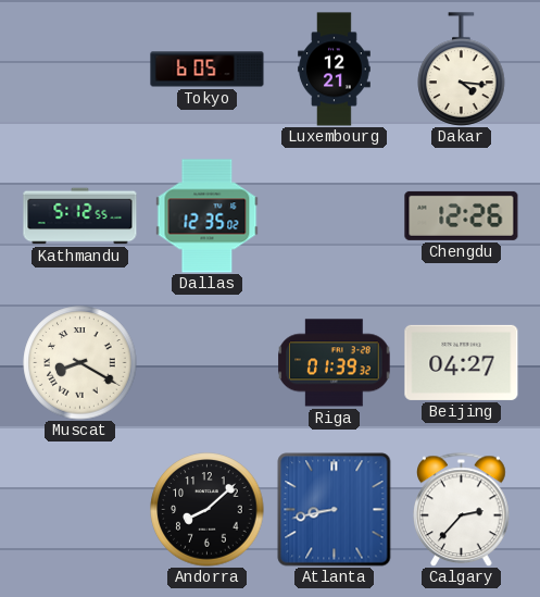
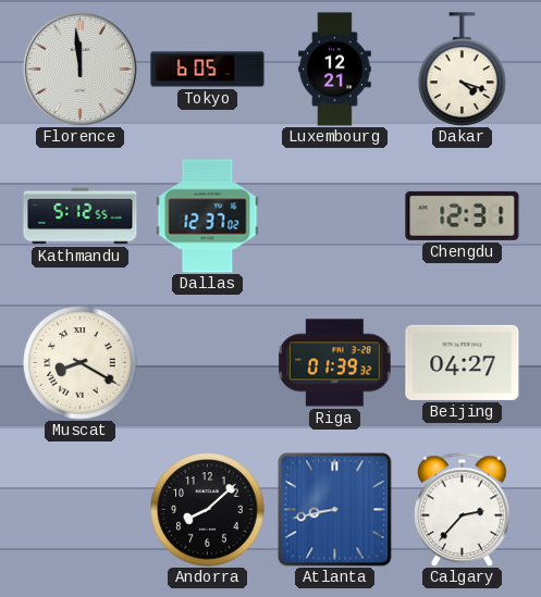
Florence: none -> 11:59
Dakar: 4:16 -> 4:18
Dallas: 12:35 -> 12:37
Chengdu: 12:26 -> 12:31
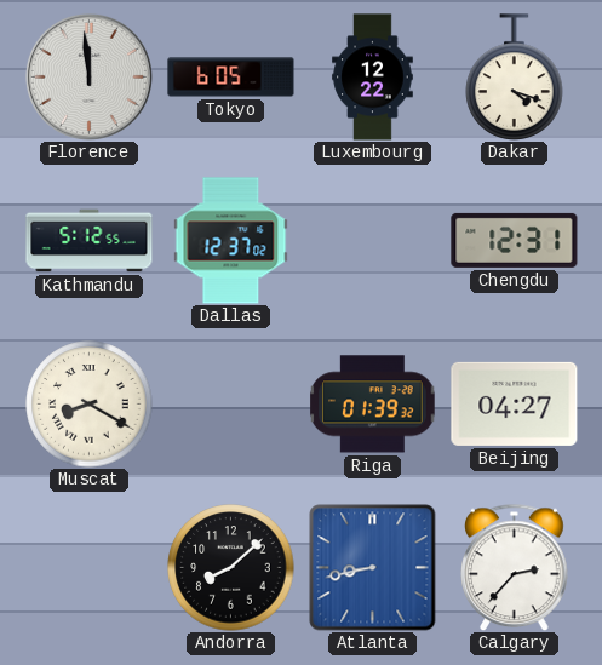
Luxembourg: 12:21 -> 12:22
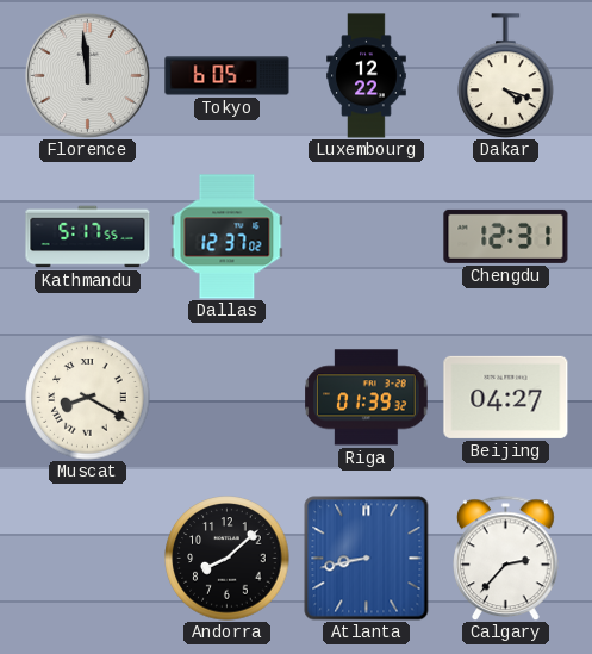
Kathmandu: 5:12 -> 5:17
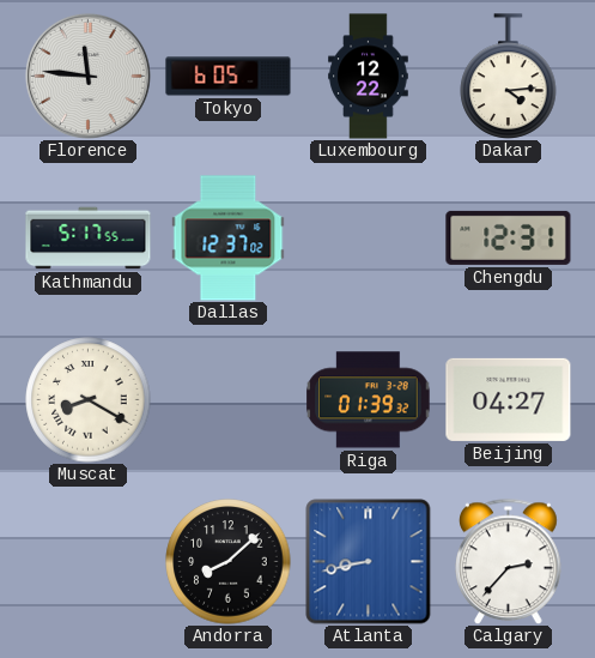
Florence: 11:59 -> 11:46
Dakar: 4:18 -> 4:14
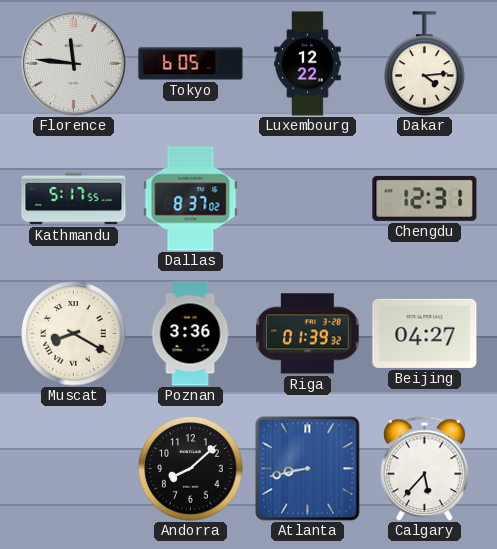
Dallas: 12:37 -> 8:37
Poznan: none -> 3:36
Calgary: 2:37 -> 5:37
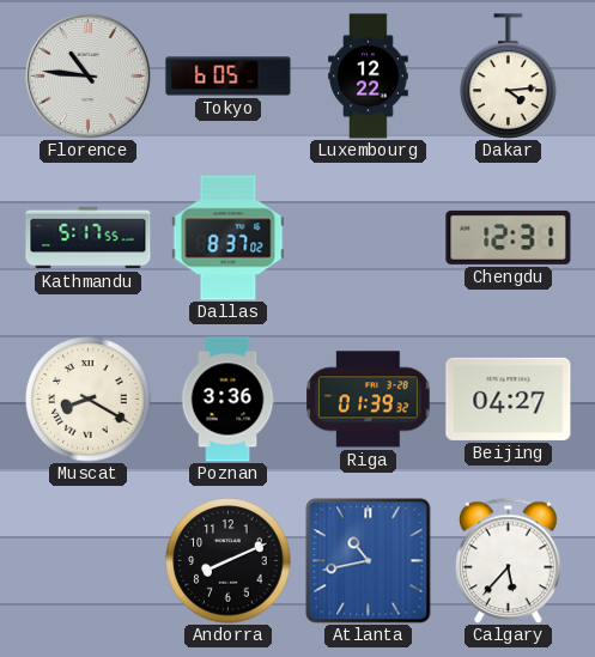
Florence: 11:46 -> 10:46
Andorra: 8:08 -> 8:11
Atlanta: 8:43 -> 10:43
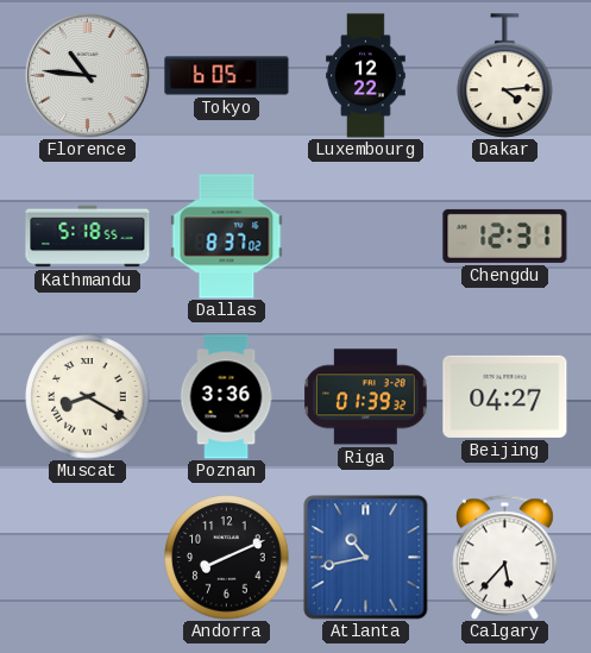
Kathmandu: 5:17 -> 5:18
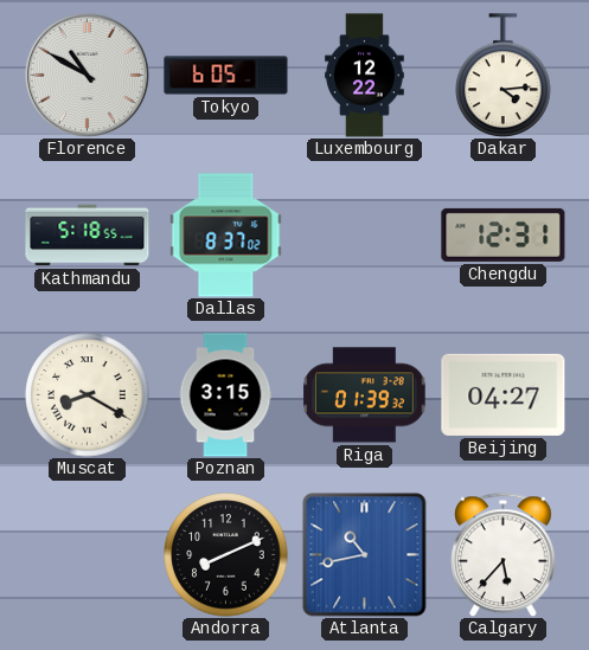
Florence: 10:46 -> 10:50
Poznan: 3:36 -> 3:15
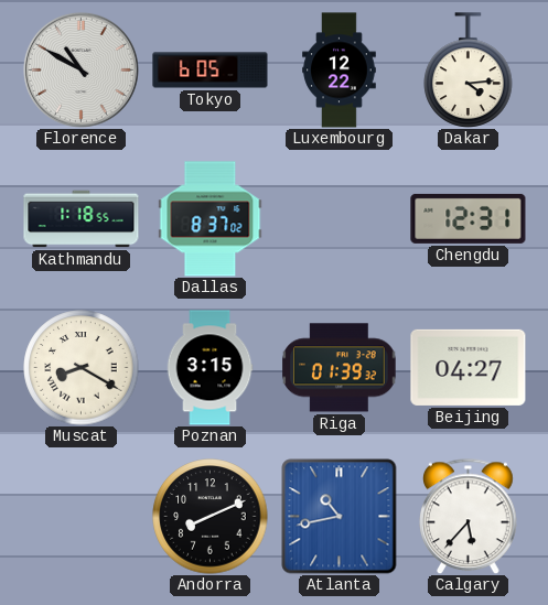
Kathmandu: 5:18 -> 1:18
